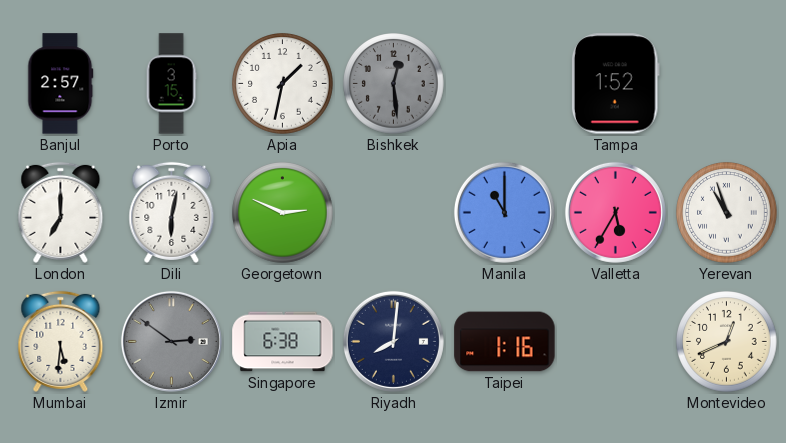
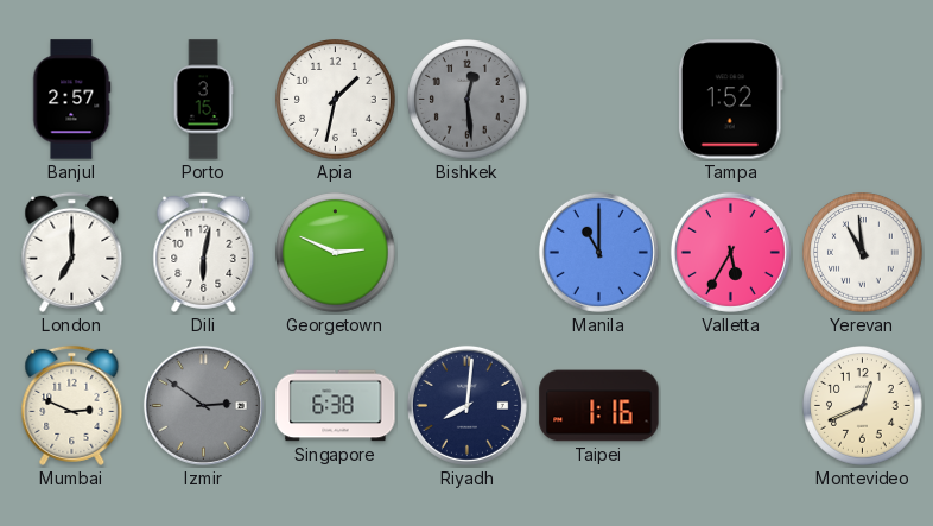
Yerevan: 10:57 -> 10:59
Mumbai: 5:31 -> 2:49
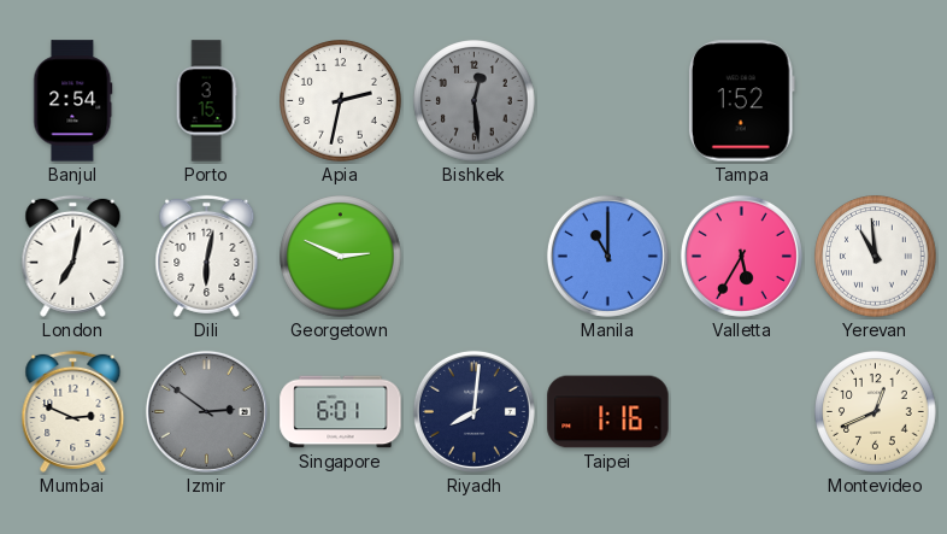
Banjul: 2:57 -> 2:54
Apia: 1:32 -> 2:32
London: 7:00 -> 7:02
Singapore: 6:38 -> 6:01
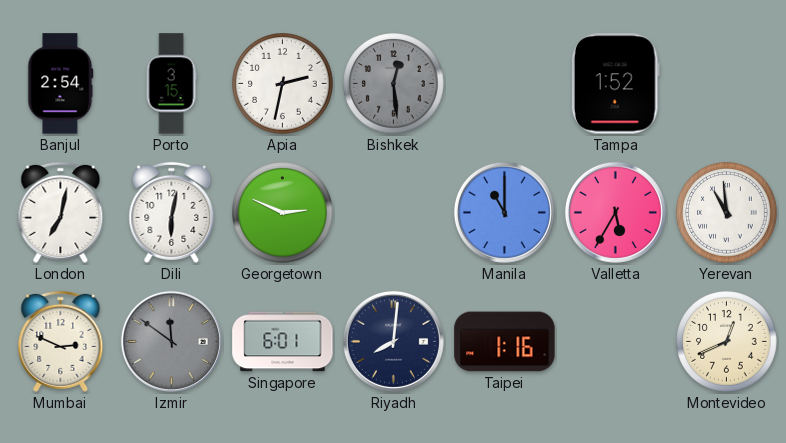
Izmir: 2:51 -> 11:51
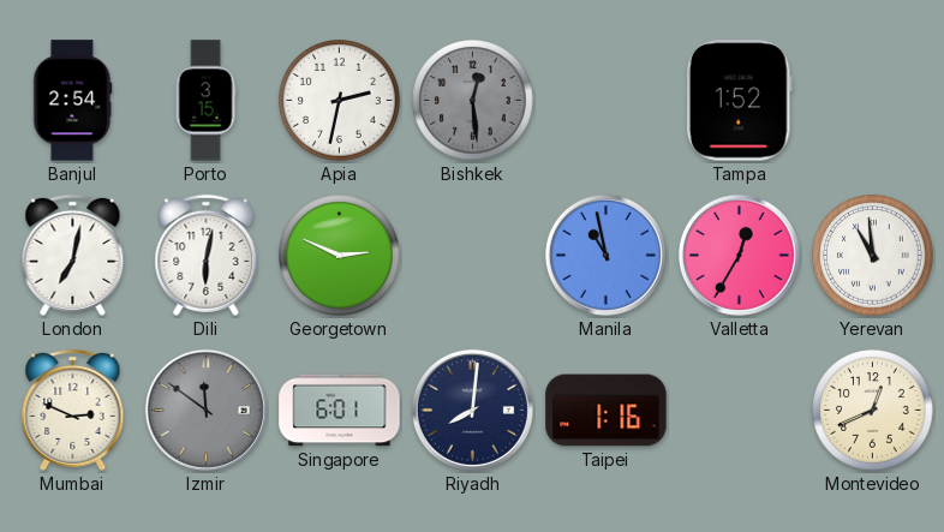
Manila: 11:00 -> 10:58
Valletta: 5:35 -> 12:35
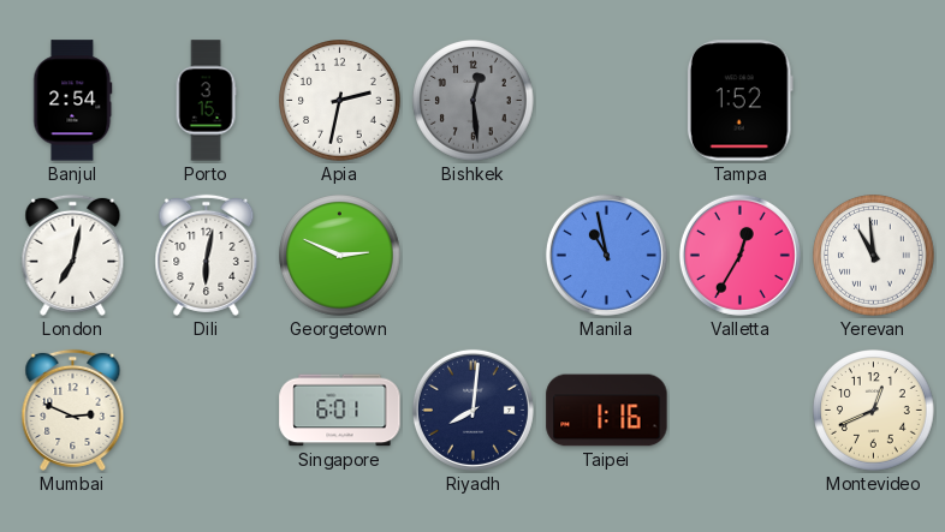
Izmir: 11:51 -> none
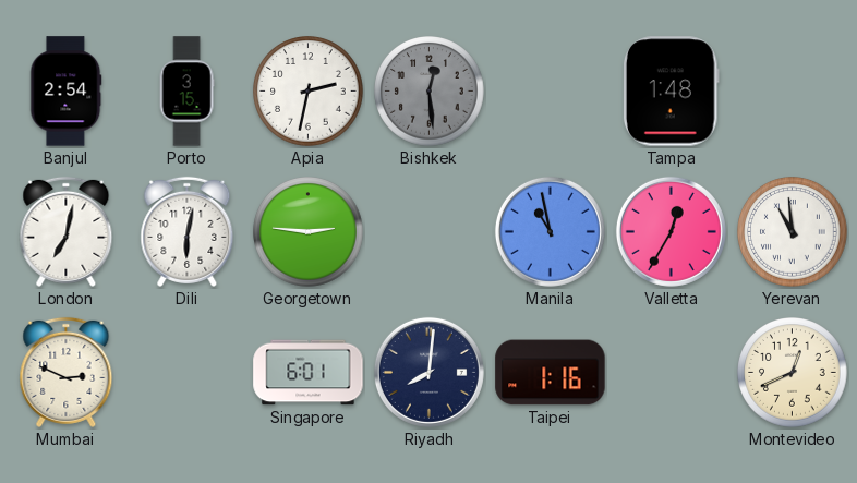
Tampa: 1:52 -> 1:48
Georgetown: 2:49 -> 2:46
